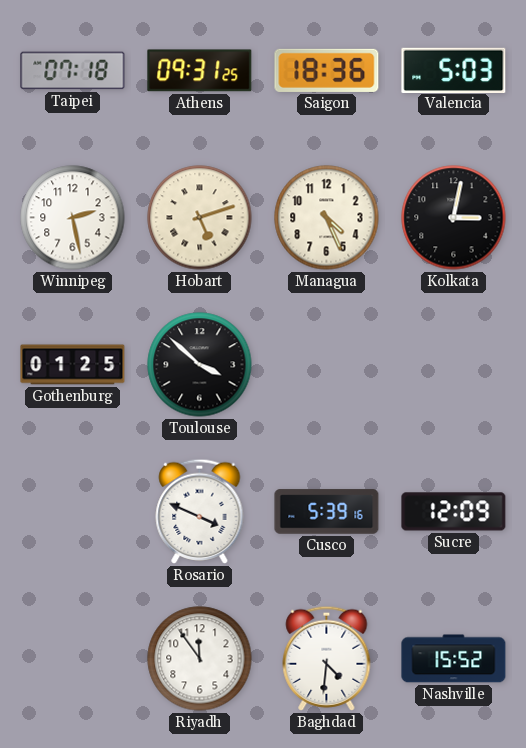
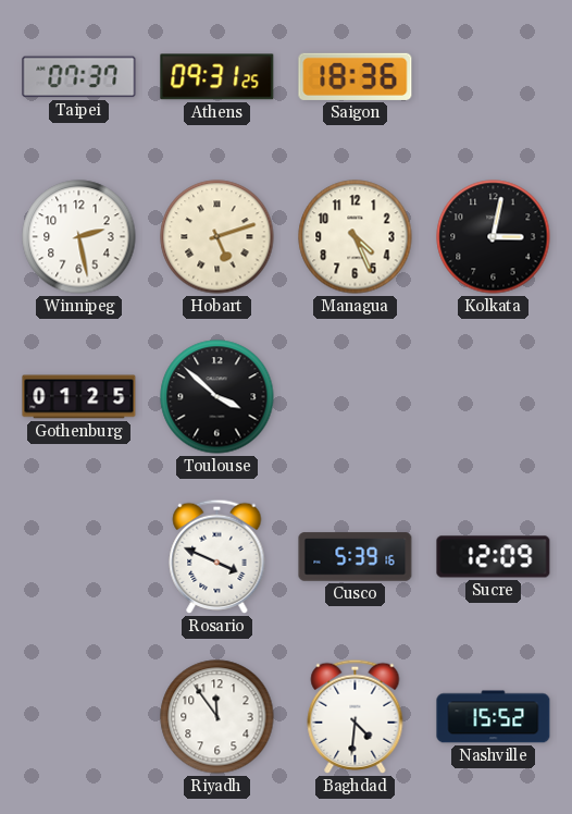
Taipei: 07:18 -> 07:37
Valencia: 5:03 -> none
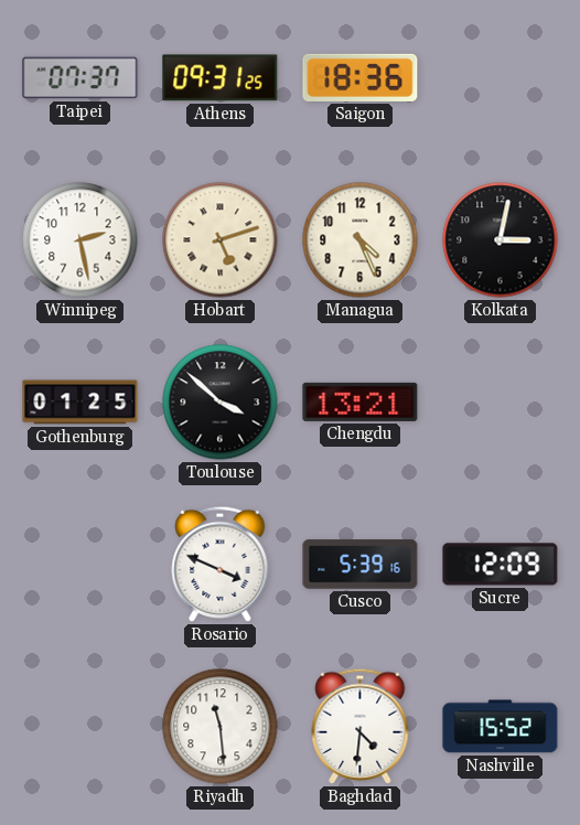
Chengdu: none -> 13:21
Riyadh: 11:54 -> 11:29
